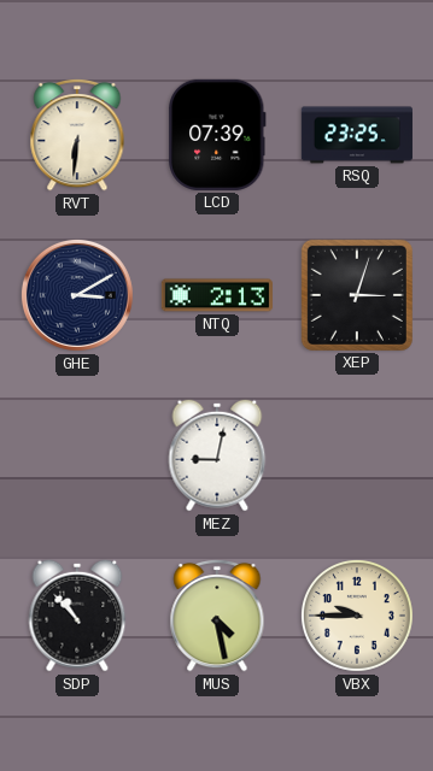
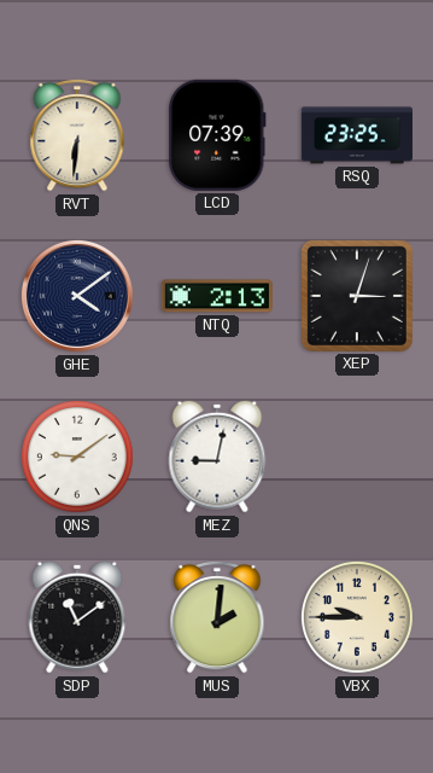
GHE: 3:10 -> 4:09
QNS: none -> 9:09
SDP: 10:53 -> 11:09
MUS: 4:28 -> 2:01
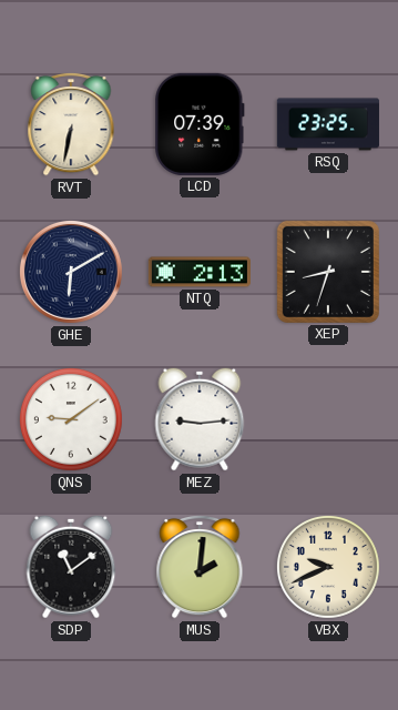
RVT: 6:31 -> 6:32
GHE: 4:09 -> 6:10
XEP: 3:03 -> 8:33
MEZ: 9:02 -> 9:14
VBX: 9:45 -> 9:41
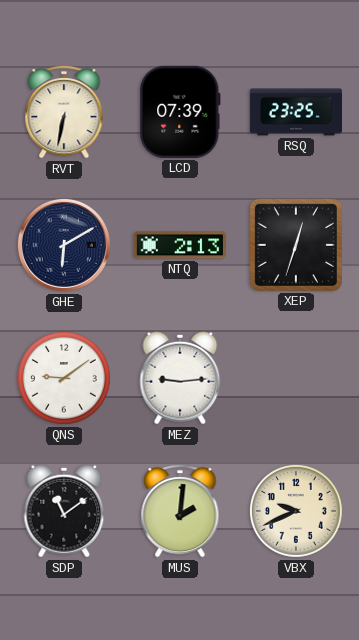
XEP: 8:33 -> 12:33
